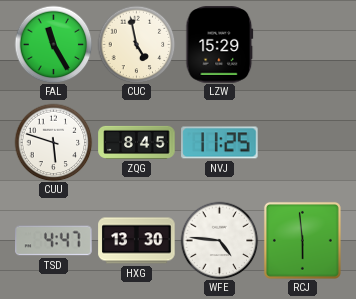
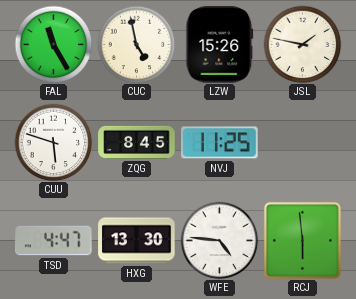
LZW: 15:29 -> 15:26
JSL: none -> 1:47
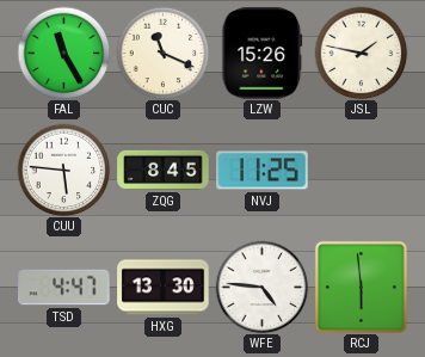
CUC: 4:58 -> 11:19
CUU: 5:48 -> 5:46
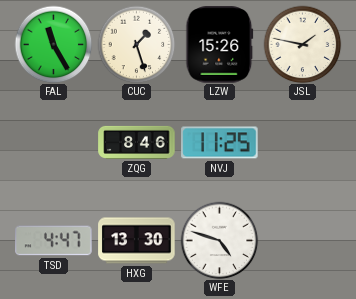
CUC: 11:19 -> 1:27
CUU: 5:46 -> none
ZQG: 8:45 -> 8:46
WFE: 4:46 -> 4:48
RCJ: 5:59 -> none
